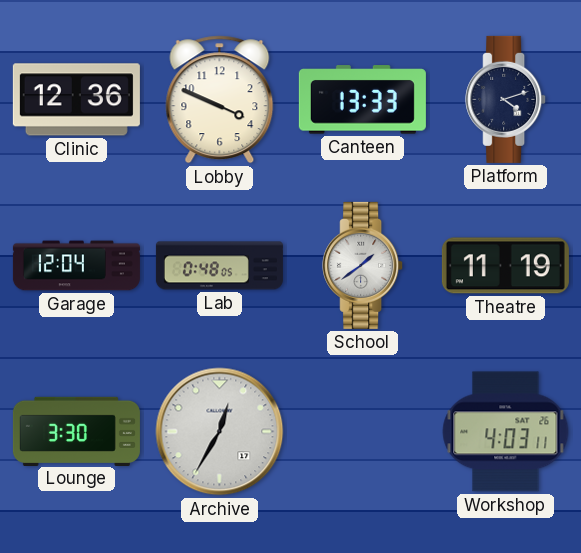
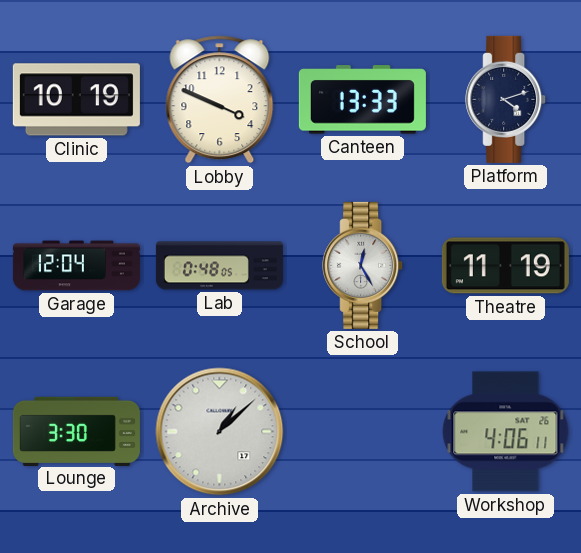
Clinic: 12:36 -> 10:19
School: 1:39 -> 12:25
Archive: 12:35 -> 1:08
Workshop: 4:03 -> 4:06
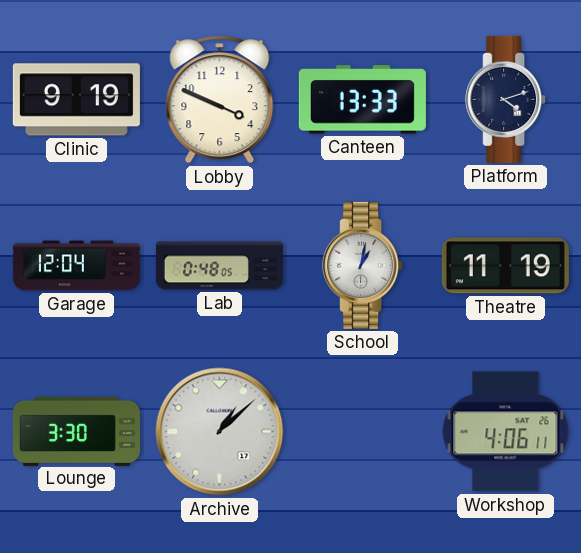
Clinic: 10:19 -> 9:19
School: 12:25 -> 1:02
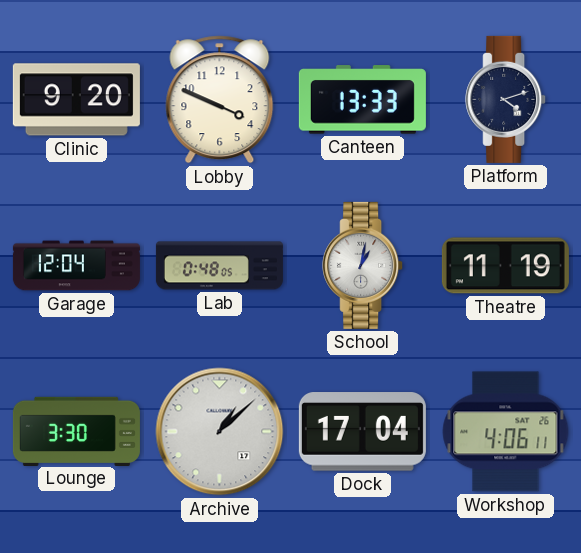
Clinic: 9:19 -> 9:20
Dock: none -> 17:04
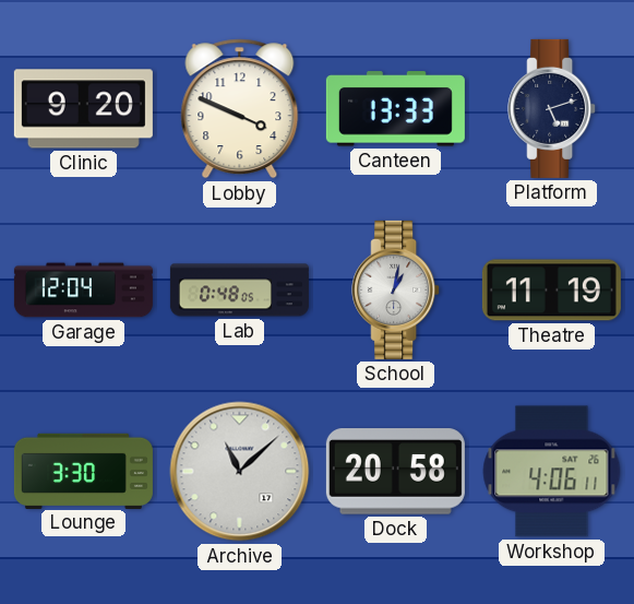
Platform: 4:12 -> 5:12
Archive: 1:08 -> 11:08
Dock: 17:04 -> 20:58
